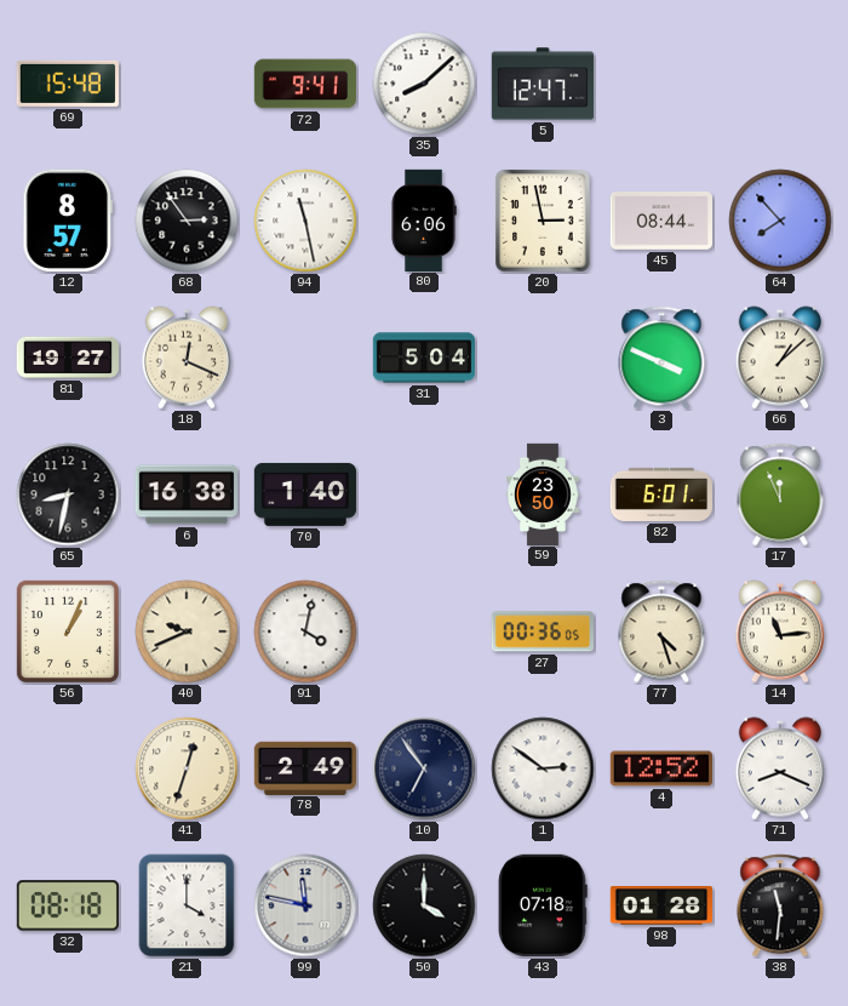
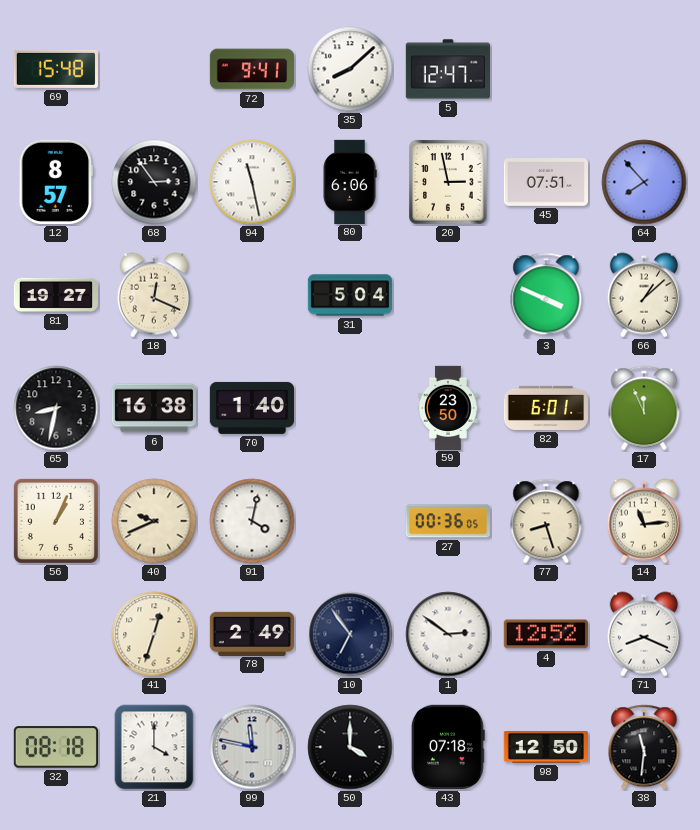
45: 08:44 -> 07:51
77: 4:27 -> 8:27
98: 01:28 -> 12:50
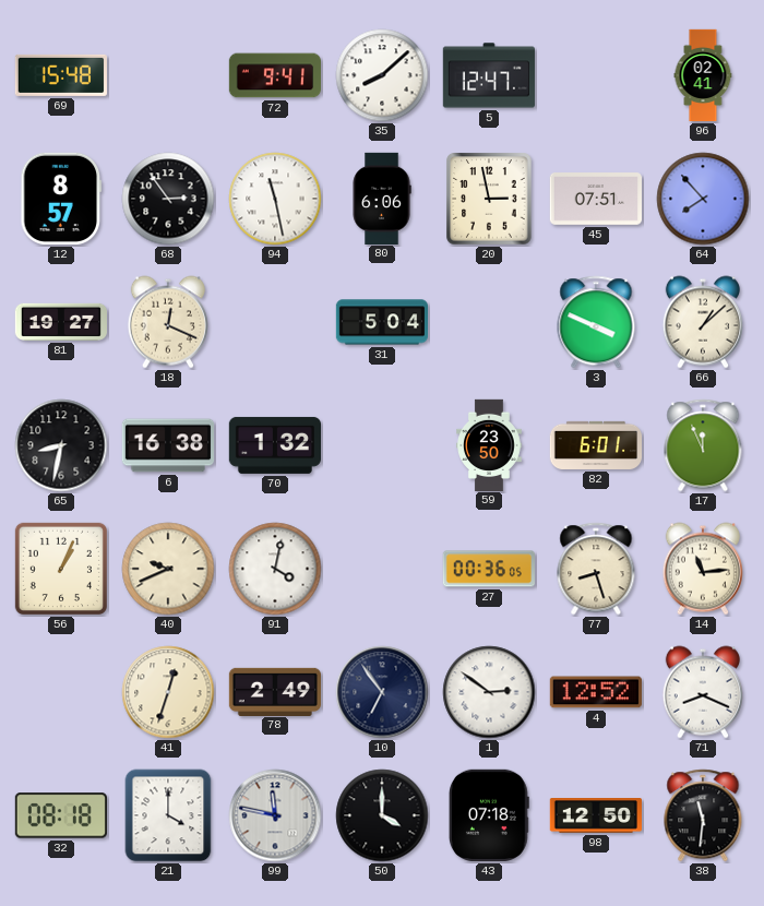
96: none -> 02:41
70: 1:40 -> 1:32
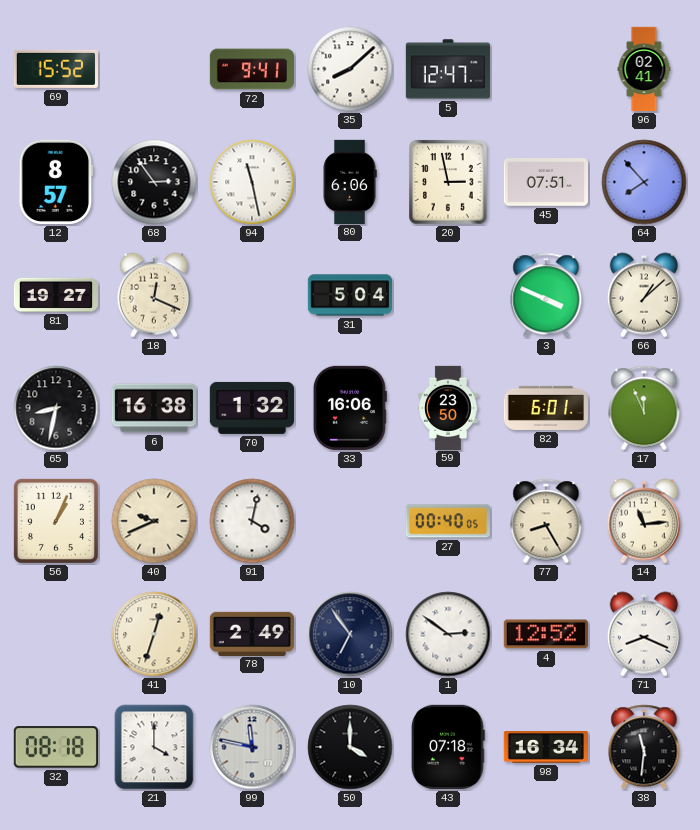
69: 15:48 -> 15:52
33: none -> 16:06
27: 00:36 -> 00:40
77: 8:27 -> 8:25
98: 12:50 -> 16:34
